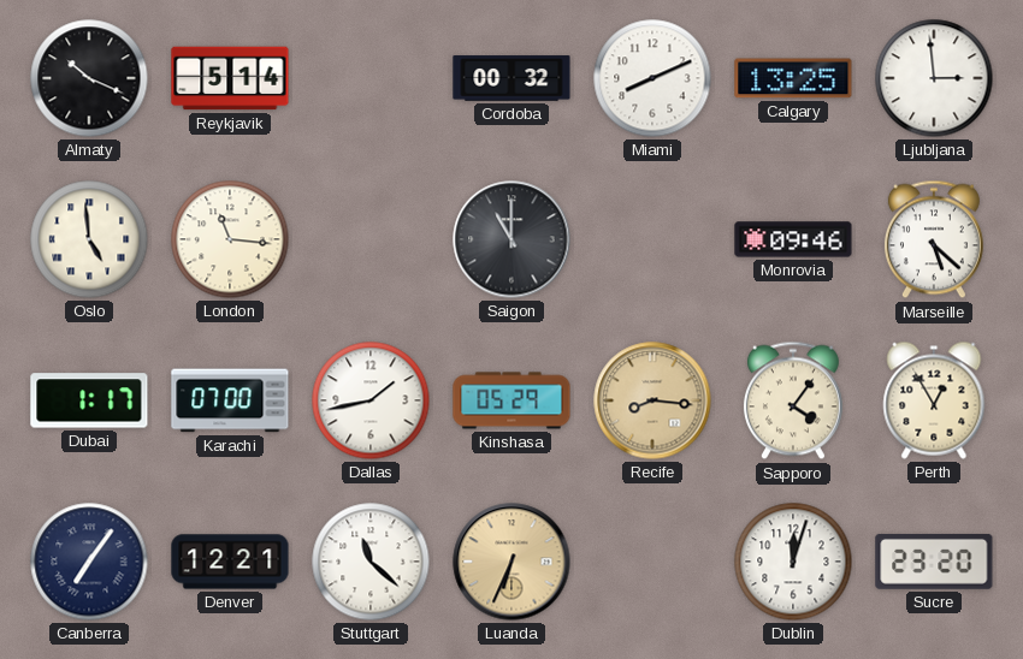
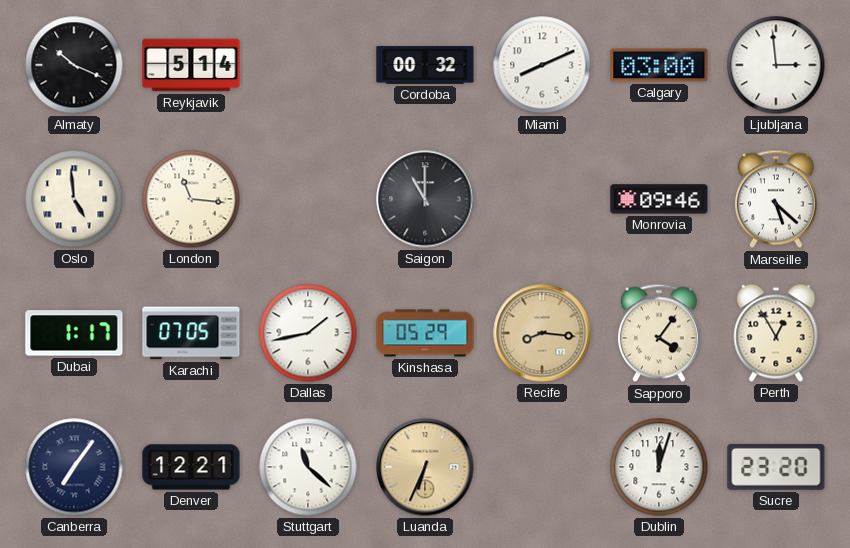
Calgary: 13:25 -> 03:00
Karachi: 07:00 -> 07:05
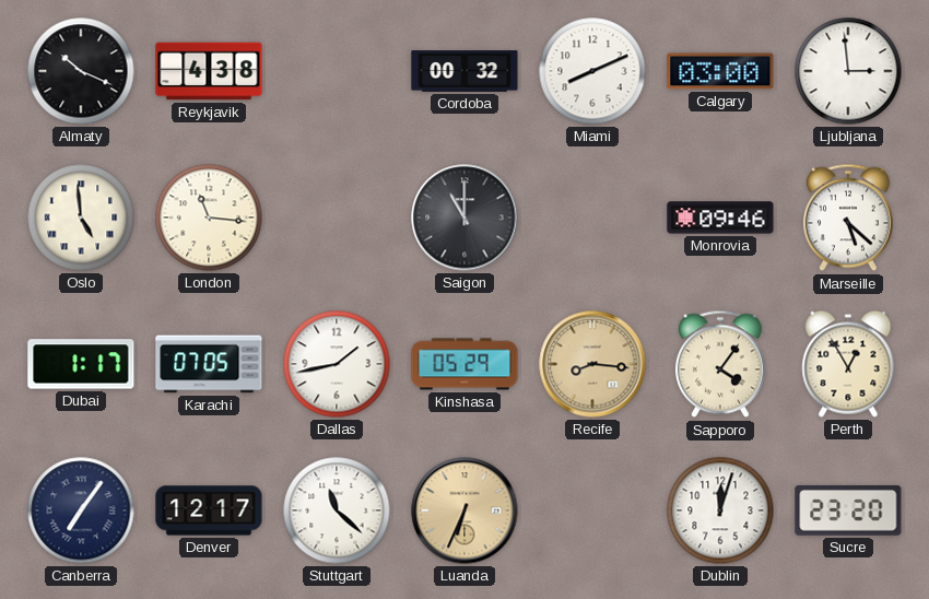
Reykjavik: 5:14 -> 4:38
Denver: 12:21 -> 12:17
